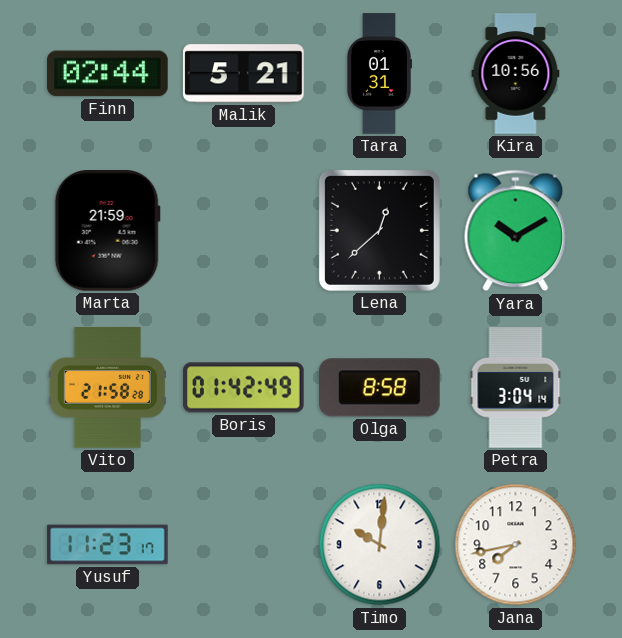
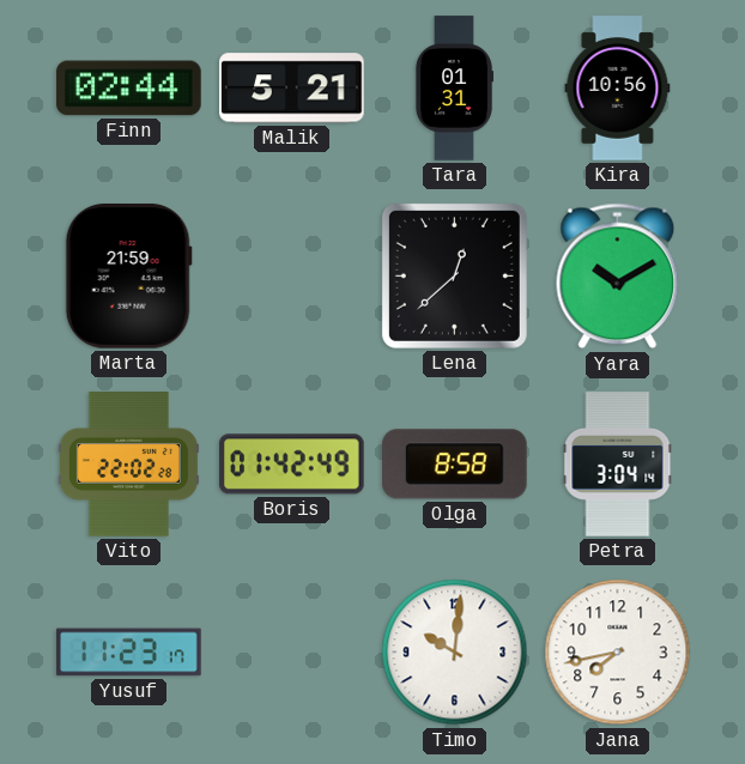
Vito: 21:58 -> 22:02
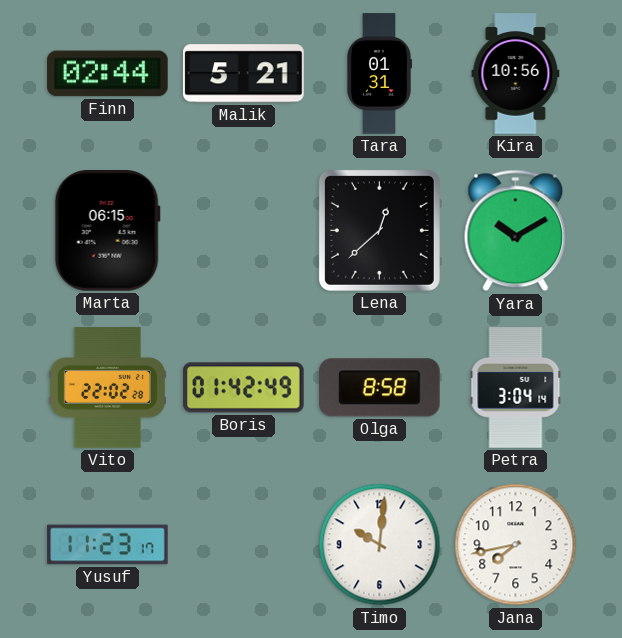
Marta: 21:59 -> 06:15
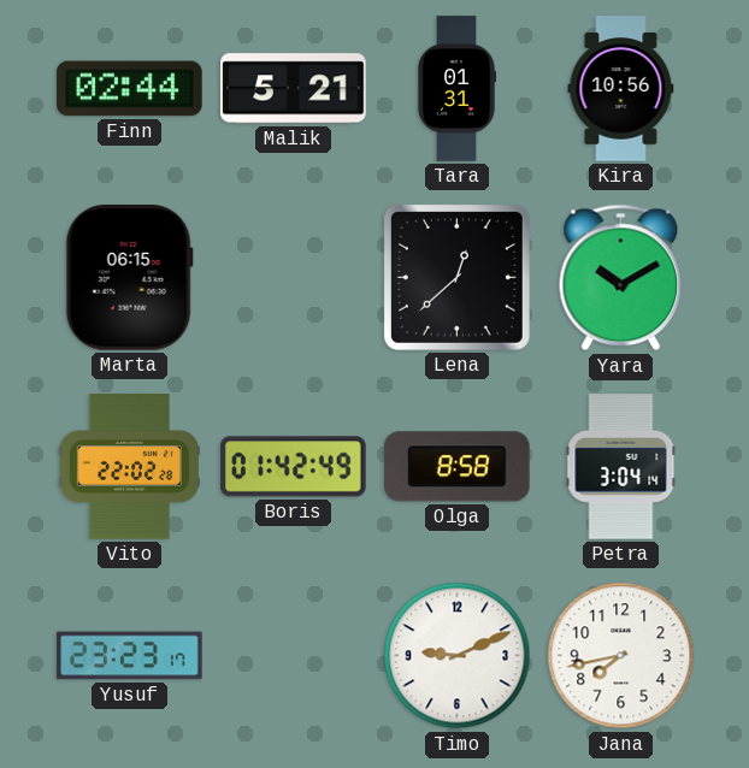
Yusuf: 11:23 -> 23:23
Timo: 10:01 -> 9:11
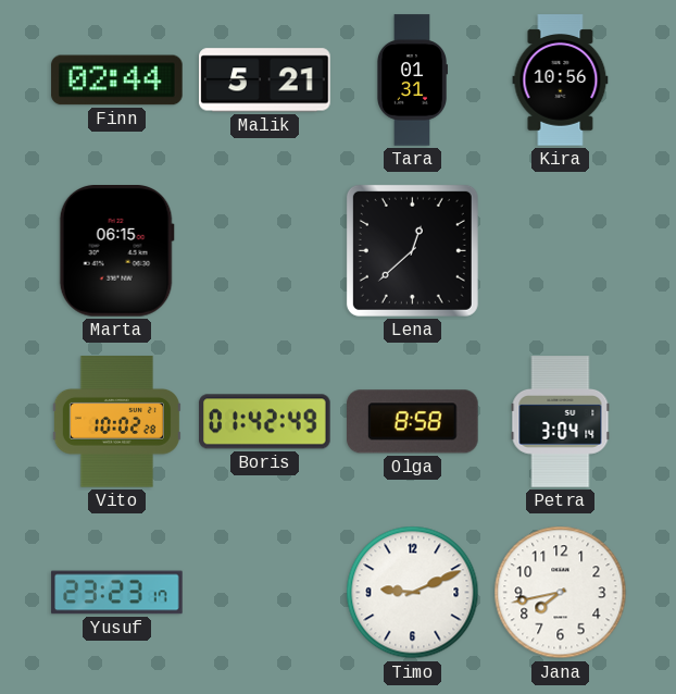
Yara: 10:10 -> none
Vito: 22:02 -> 10:02
